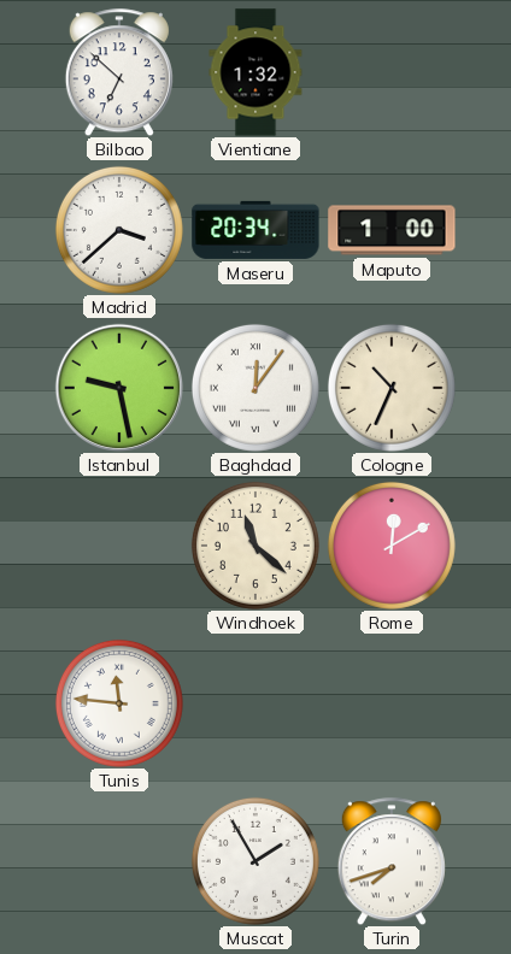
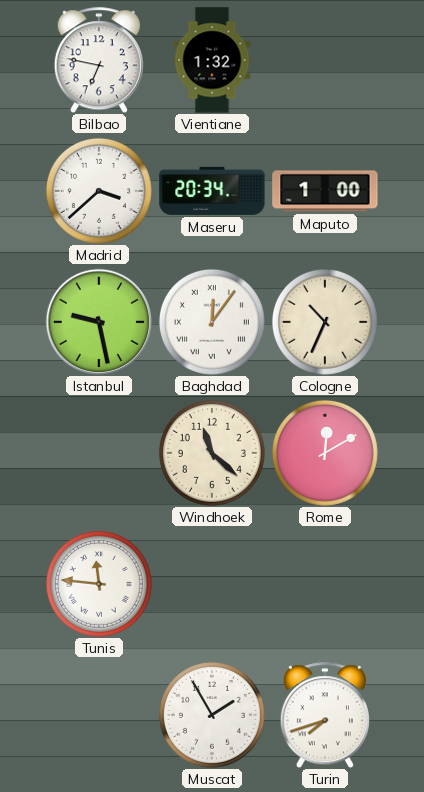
Bilbao: 6:52 -> 6:47
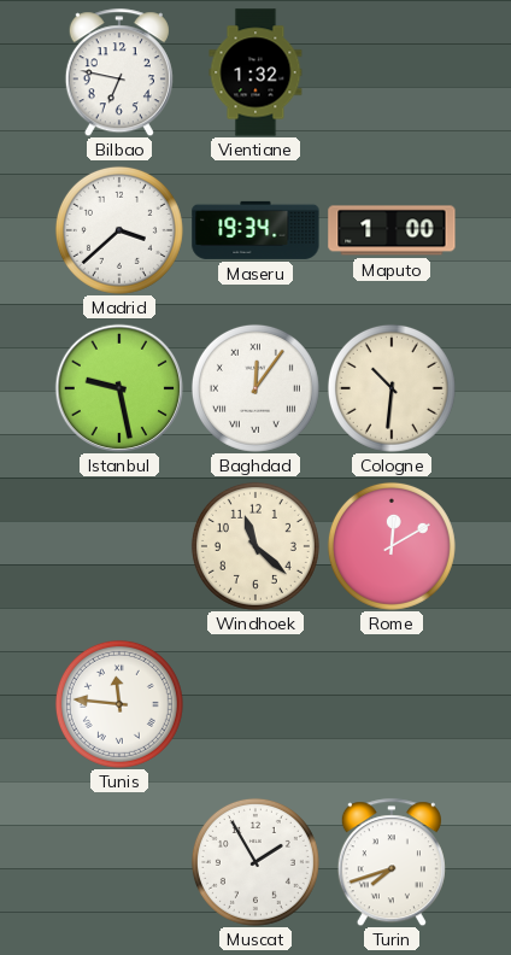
Maseru: 20:34 -> 19:34
Cologne: 10:34 -> 10:31
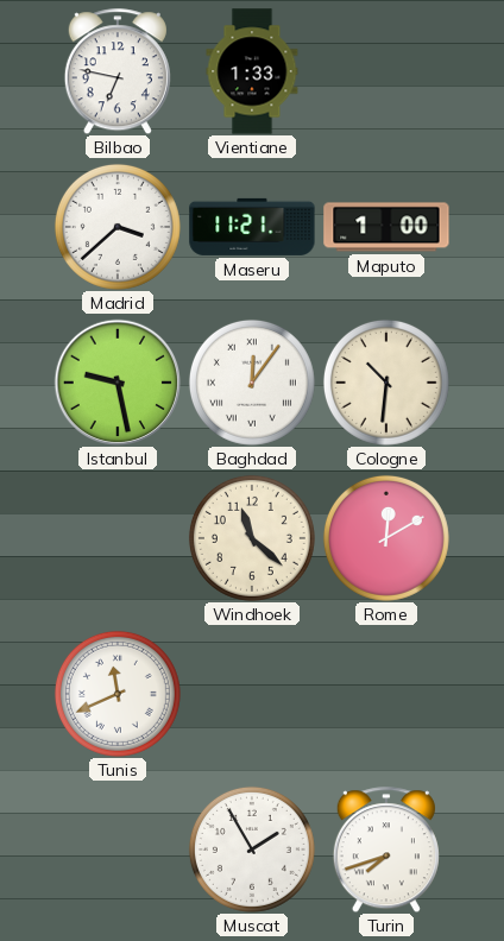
Vientiane: 1:32 -> 1:33
Maseru: 19:34 -> 11:21
Tunis: 11:46 -> 11:41
